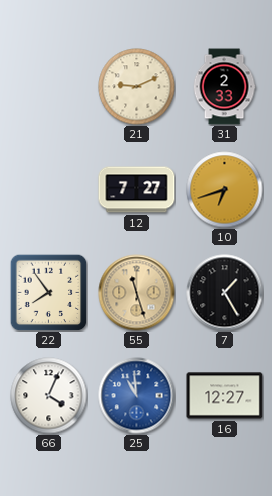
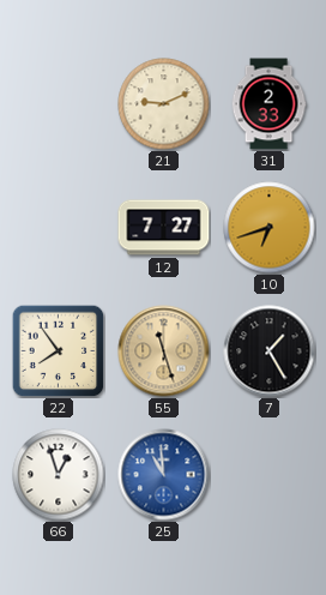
66: 4:04 -> 12:57
16: 12:27 -> none
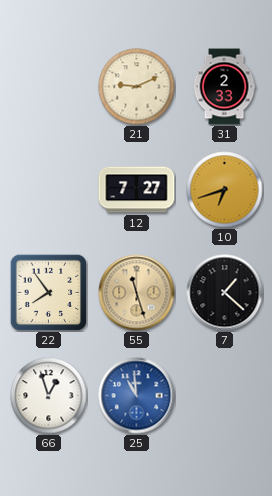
7: 1:25 -> 1:22
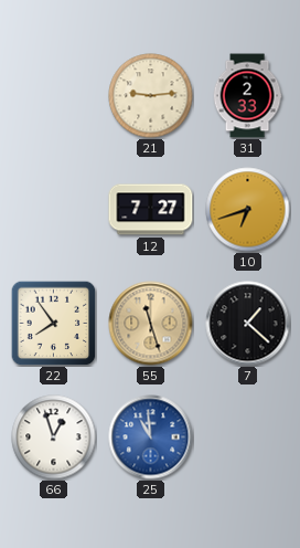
21: 9:11 -> 9:14
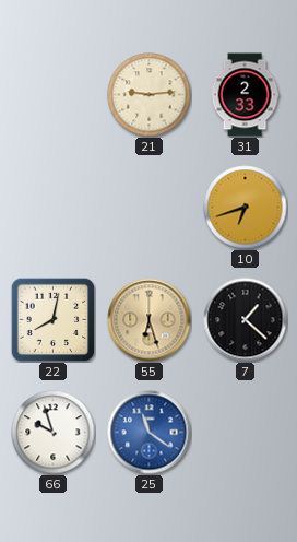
12: 7:27 -> none
22: 7:54 -> 8:02
55: 11:27 -> 6:27
66: 12:57 -> 9:57
25: 10:59 -> 11:21
